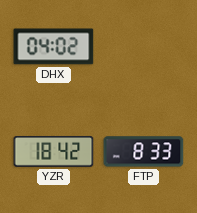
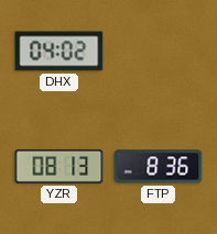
YZR: 18:42 -> 08:13
FTP: 8:33 -> 8:36
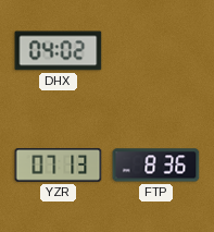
YZR: 08:13 -> 07:13
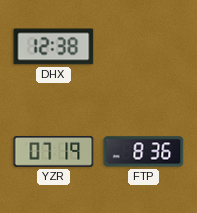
DHX: 04:02 -> 12:38
YZR: 07:13 -> 07:19
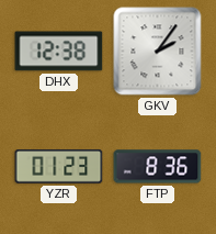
GKV: none -> 2:06
YZR: 07:19 -> 01:23
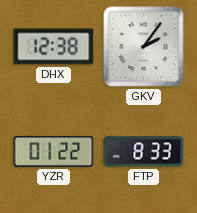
YZR: 01:23 -> 01:22
FTP: 8:36 -> 8:33
